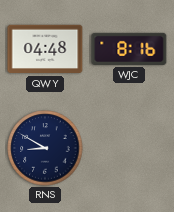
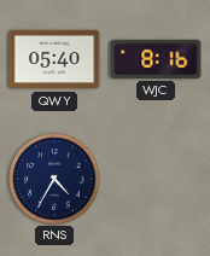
QWY: 04:48 -> 05:40
RNS: 8:50 -> 4:35
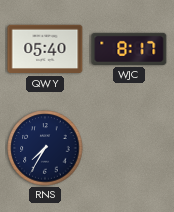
WJC: 8:16 -> 8:17
RNS: 4:35 -> 7:35
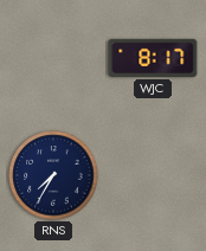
QWY: 05:40 -> none
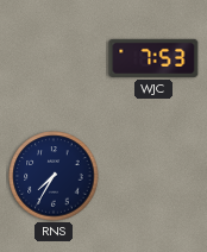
WJC: 8:17 -> 7:53
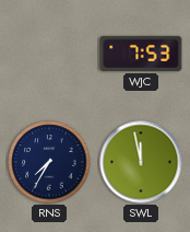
SWL: none -> 11:58
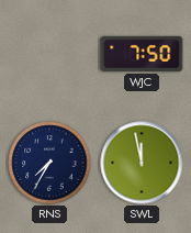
WJC: 7:53 -> 7:50
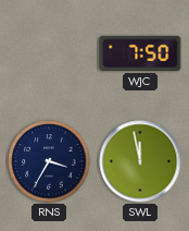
RNS: 7:35 -> 3:35
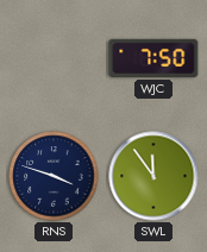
RNS: 3:35 -> 3:48
SWL: 11:58 -> 11:54
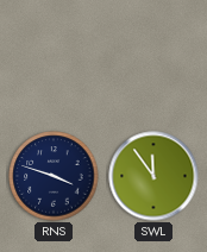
WJC: 7:50 -> none
